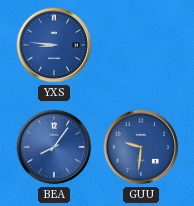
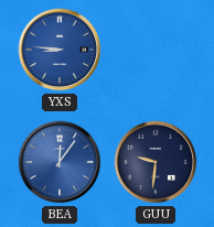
BEA: 8:06 -> 12:06
GUU dial: blue -> navy
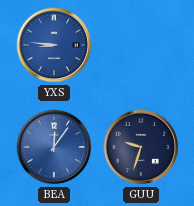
GUU: 9:31 -> 9:33
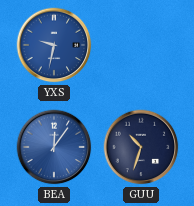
YXS: 8:46 -> 9:32
GUU: 9:33 -> 10:33
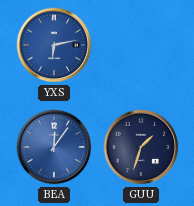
YXS: 9:32 -> 6:13
GUU: 10:33 -> 1:33
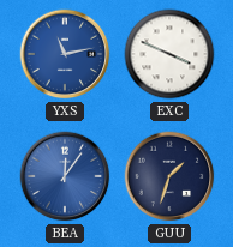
YXS: 6:13 -> 11:13
EXC: none -> 3:49
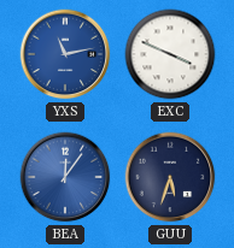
GUU: 1:33 -> 5:33
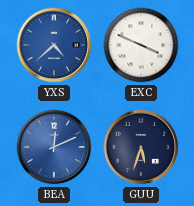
YXS: 11:13 -> 4:38
BEA: 12:06 -> 12:11
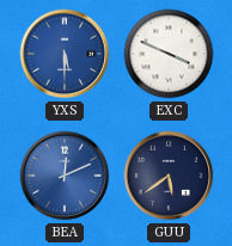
YXS: 4:38 -> 5:30
GUU: 5:33 -> 5:39
